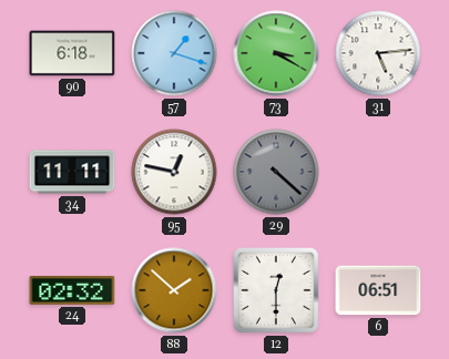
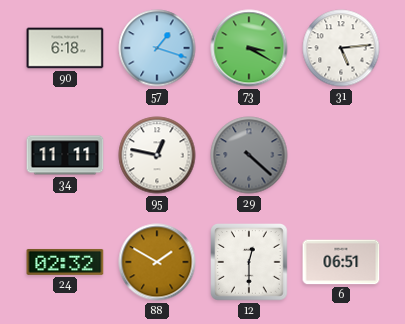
88: 1:52 -> 1:50
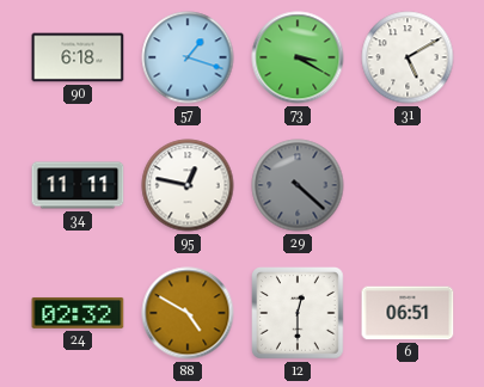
31: 5:14 -> 5:10
88: 1:50 -> 4:50
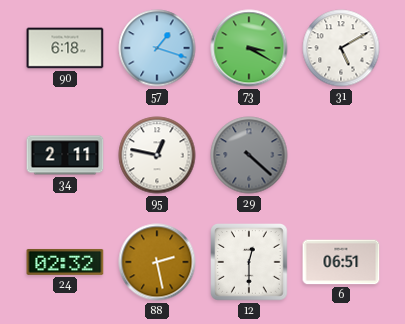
34: 11:11 -> 2:11
88: 4:50 -> 2:28
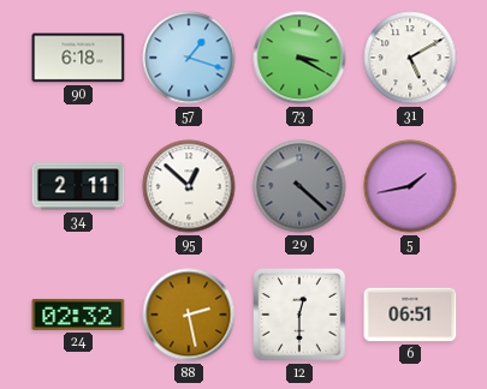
95: 12:47 -> 12:52
5: none -> 1:43
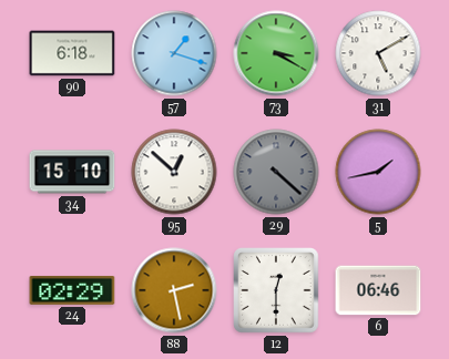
34: 2:11 -> 15:10
24: 02:32 -> 02:29
6: 06:51 -> 06:46
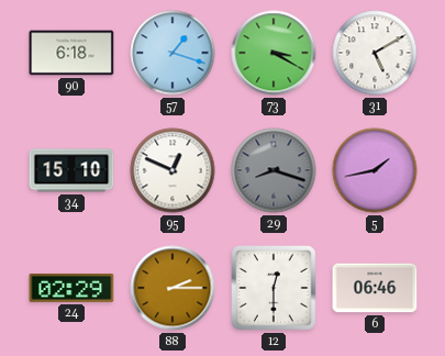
95: 12:52 -> 12:49
29: 4:22 -> 8:18
88: 2:28 -> 2:15
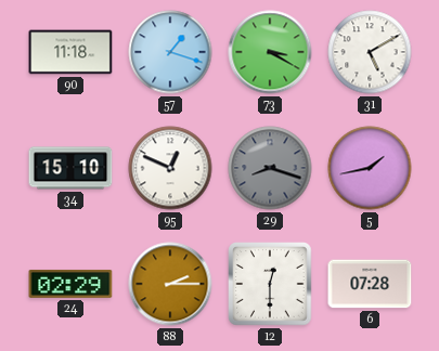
90: 6:18 -> 11:18
6: 06:46 -> 07:28
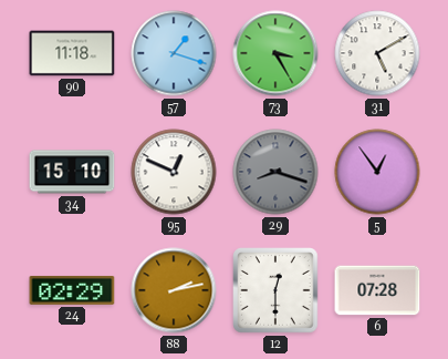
73: 3:20 -> 3:25
5: 1:43 -> 12:54
88: 2:15 -> 2:13
